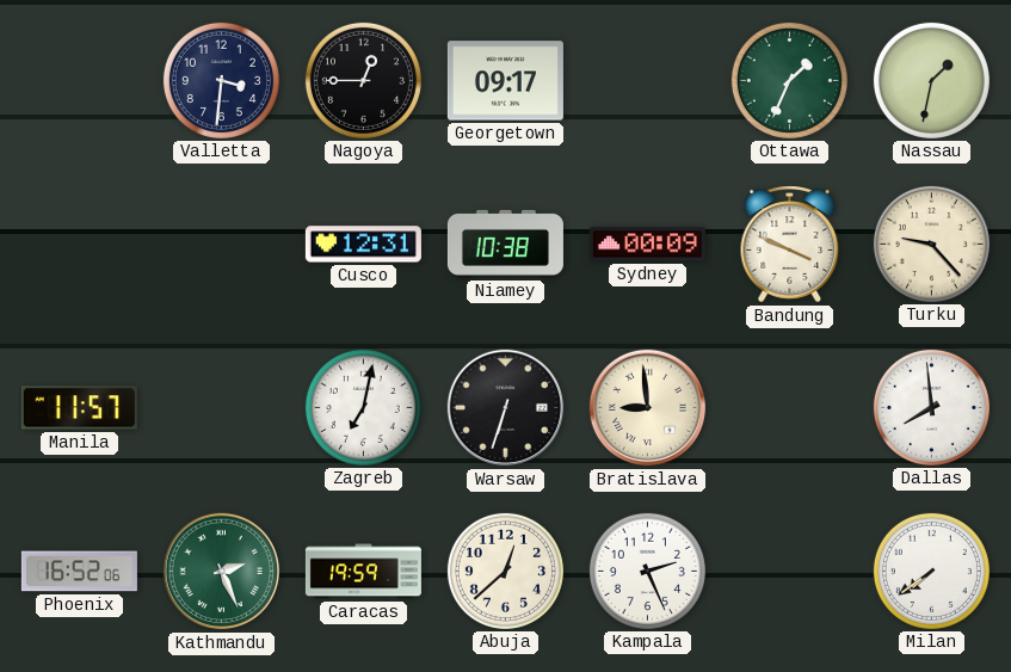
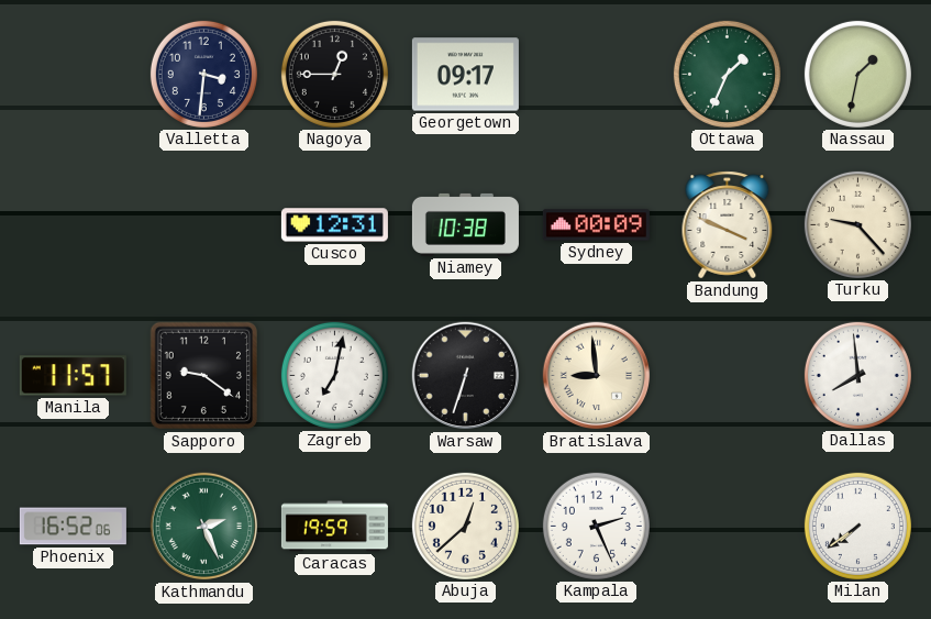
Sapporo: none -> 9:21
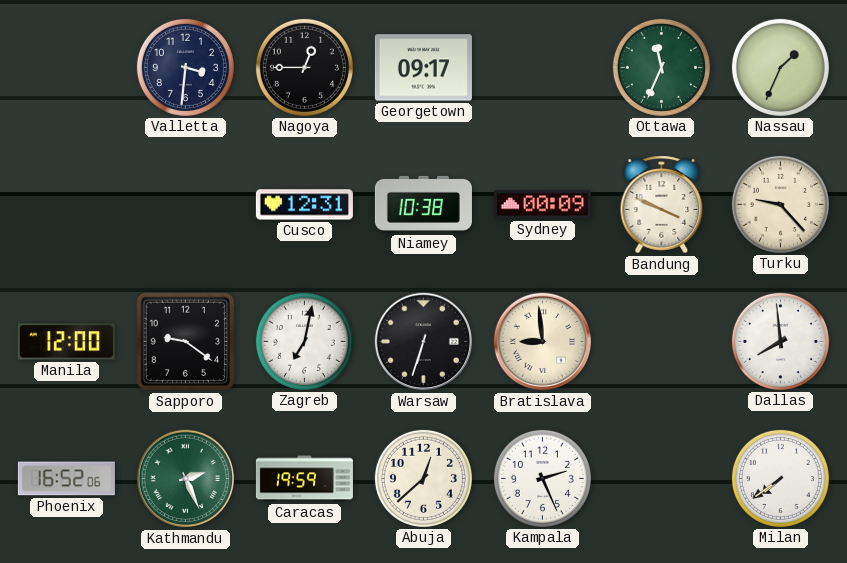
Ottawa: 1:34 -> 11:34
Nassau: 1:32 -> 1:34
Manila: 11:57 -> 12:00
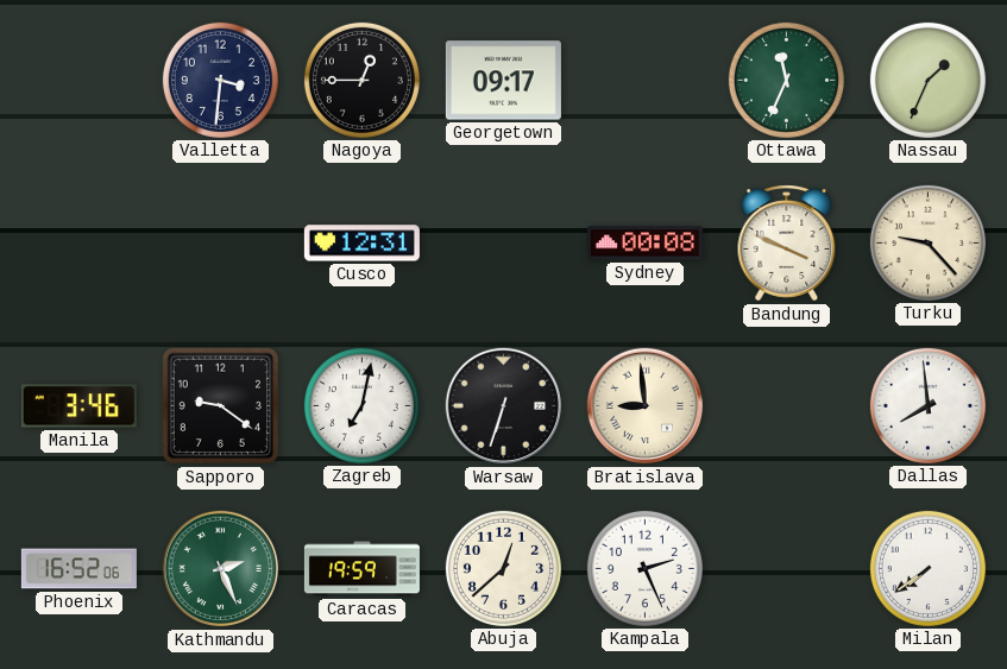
Niamey: 10:38 -> none
Sydney: 00:09 -> 00:08
Manila: 12:00 -> 3:46
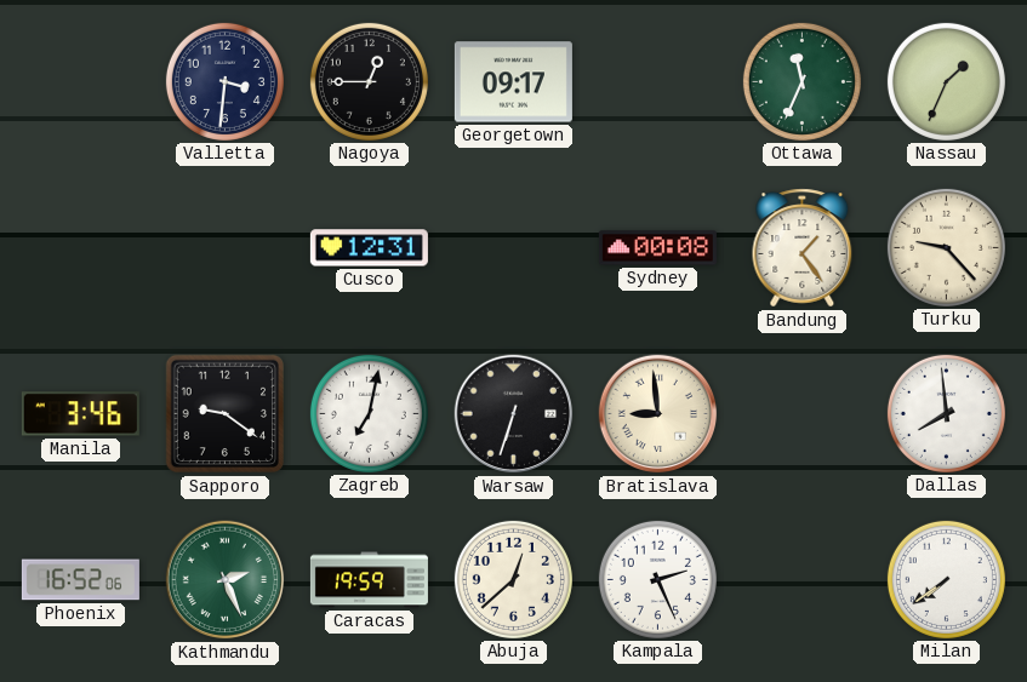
Bandung: 3:49 -> 1:24
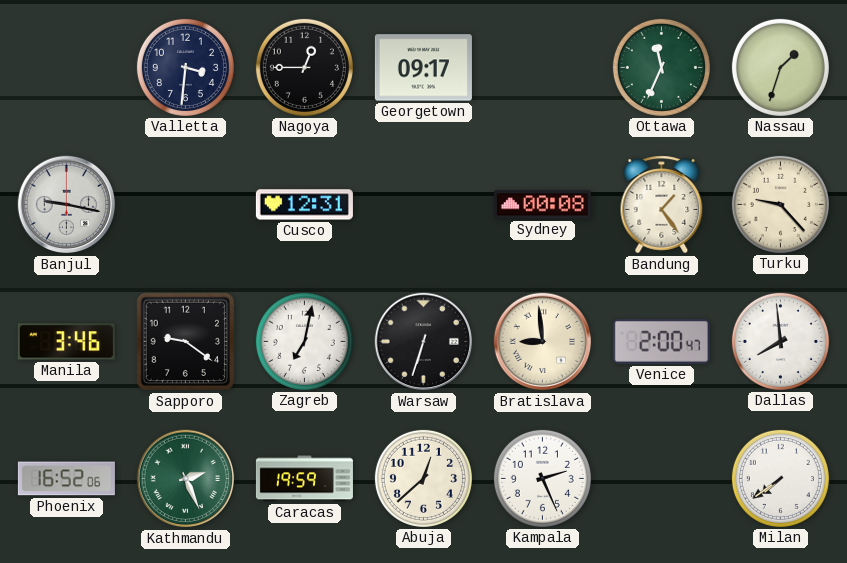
Nassau: 1:34 -> 1:33
Banjul: none -> 9:17
Venice: none -> 2:00
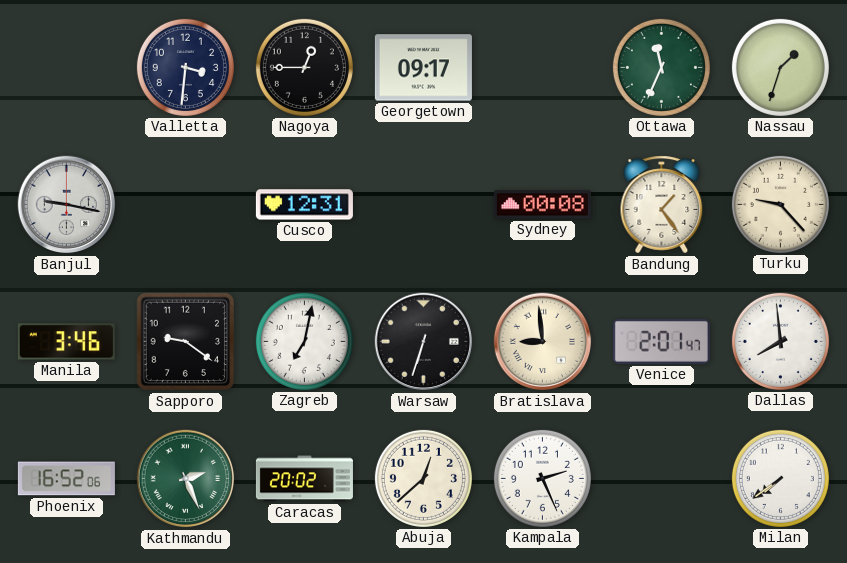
Venice: 2:00 -> 2:01
Caracas: 19:59 -> 20:02
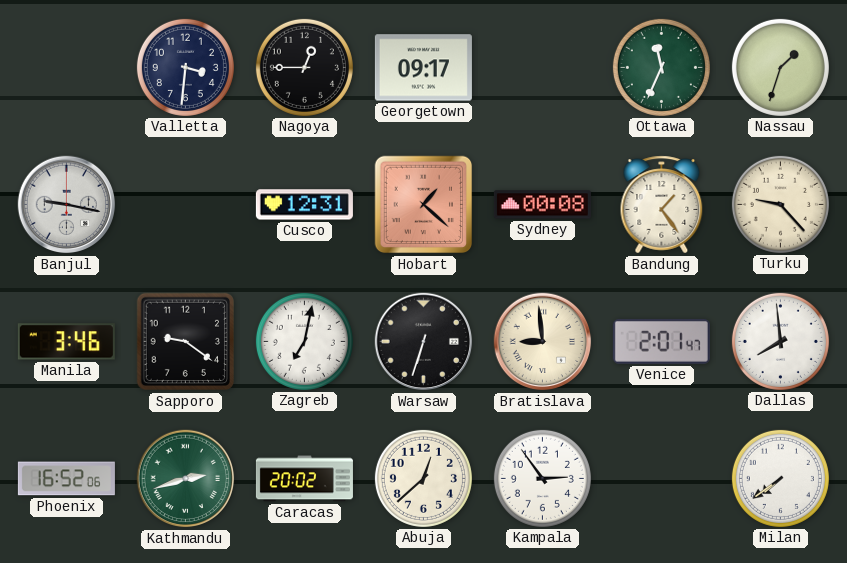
Hobart: none -> 1:22
Kathmandu: 2:26 -> 2:42
Kampala: 2:26 -> 2:54
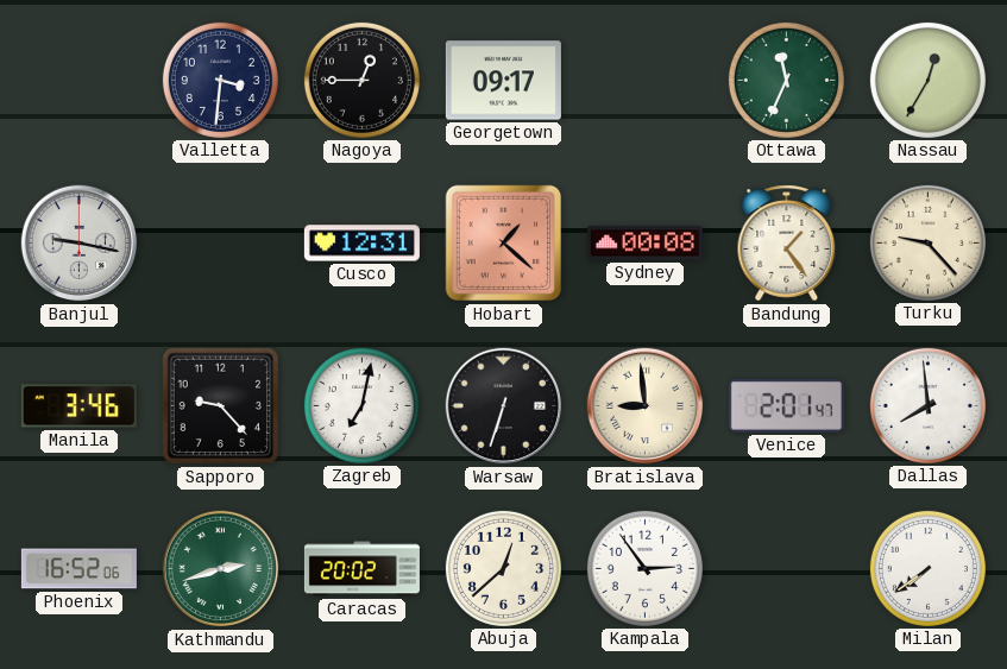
Nassau: 1:33 -> 12:35
Sapporo: 9:21 -> 9:23
